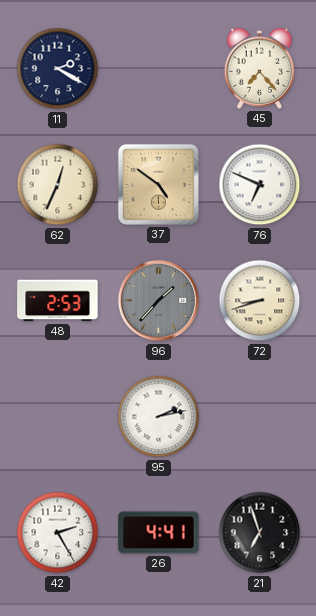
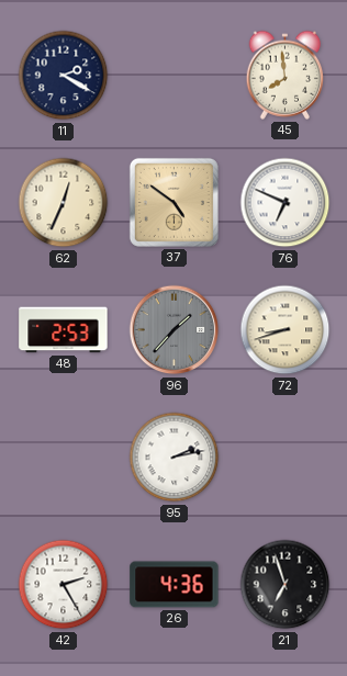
45: 7:23 -> 7:59
26: 4:41 -> 4:36
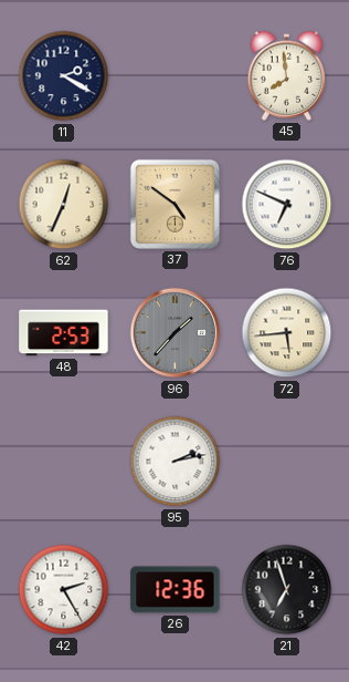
72: 8:42 -> 5:44
26: 4:36 -> 12:36
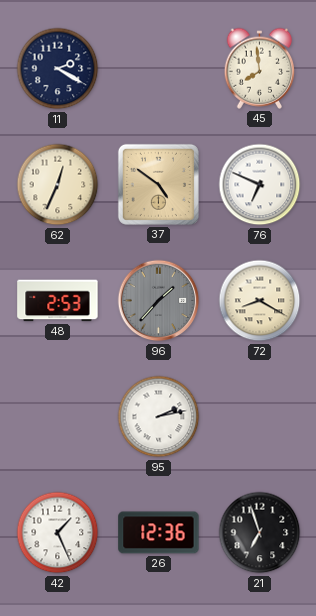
72: 5:44 -> 8:20
42: 2:25 -> 1:26
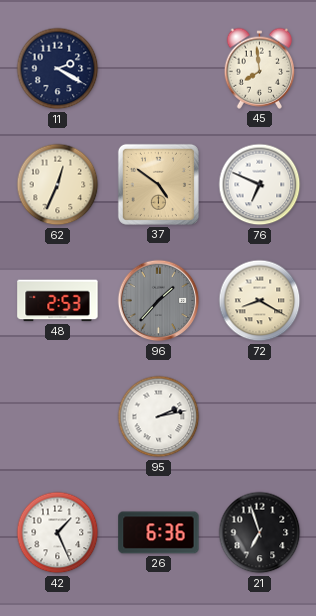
26: 12:36 -> 6:36
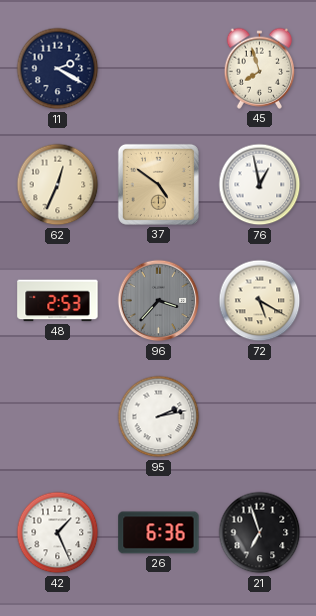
45: 7:59 -> 7:57
76: 6:49 -> 12:58
96: 1:37 -> 3:37
72: 8:20 -> 5:20
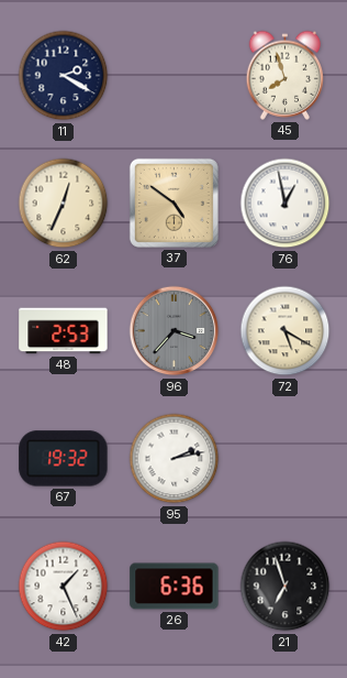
67: none -> 19:32
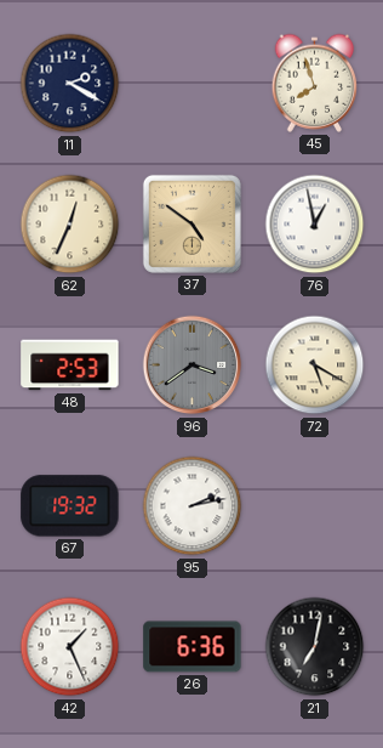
96: 3:37 -> 3:39
21: 6:57 -> 7:02
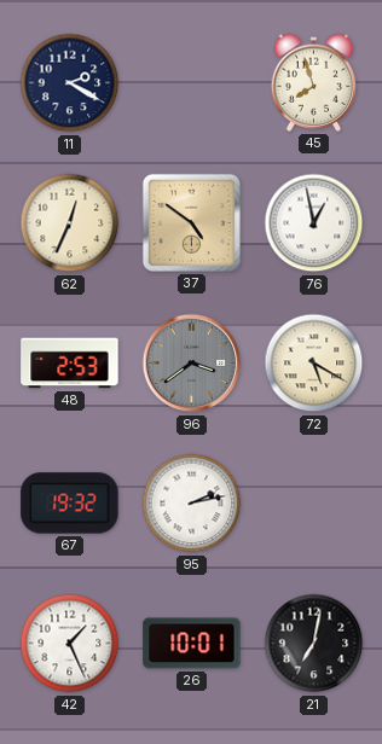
26: 6:36 -> 10:01
